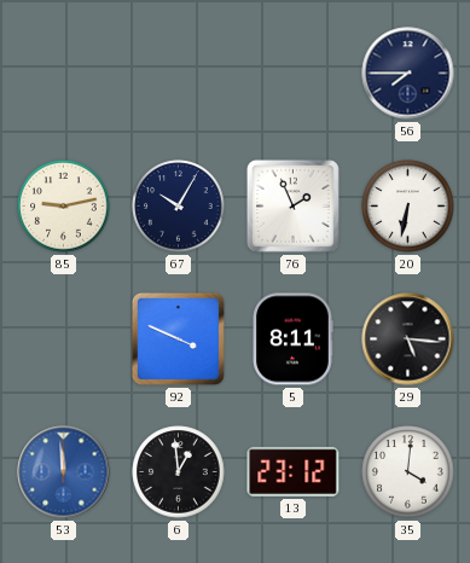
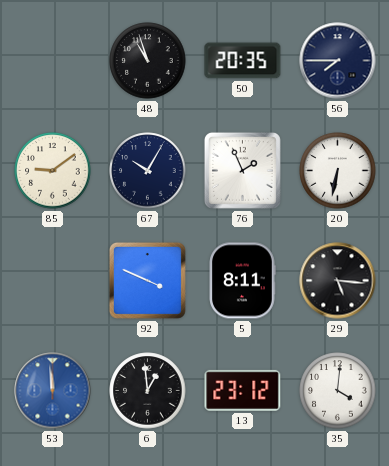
48: none -> 10:57
50: none -> 20:35
85: 9:13 -> 9:09
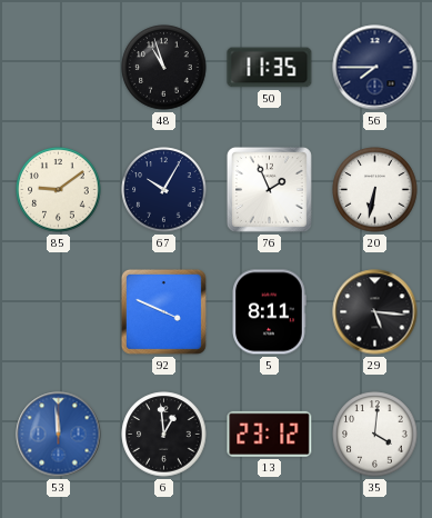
50: 20:35 -> 11:35
